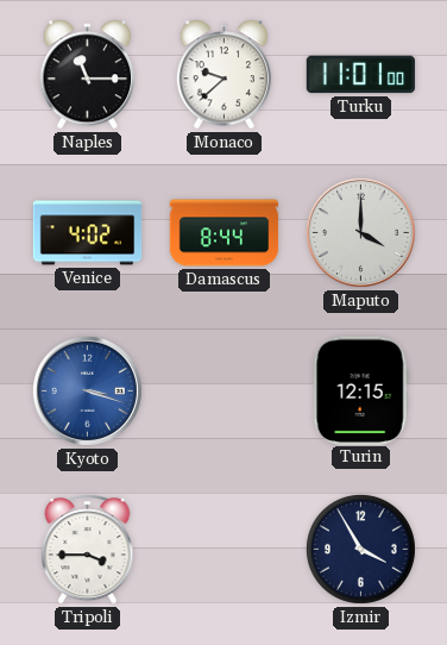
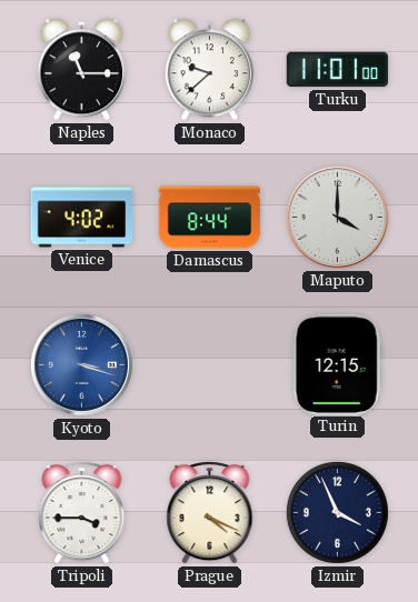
Prague: none -> 4:19
Izmir: 3:55 -> 3:56
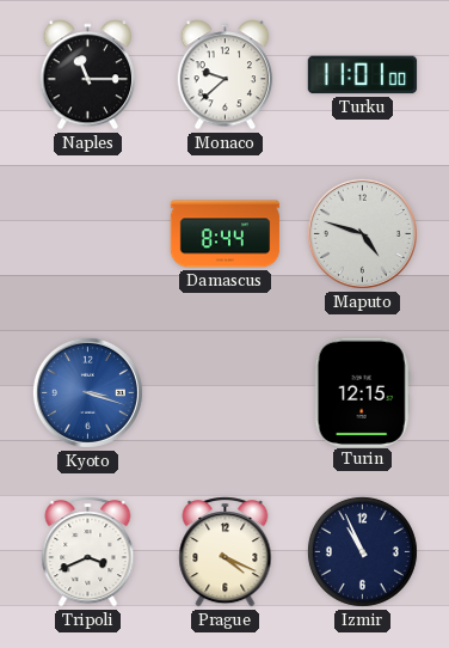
Venice: 4:02 -> none
Maputo: 4:00 -> 4:48
Tripoli: 3:45 -> 3:41
Izmir: 3:56 -> 10:56
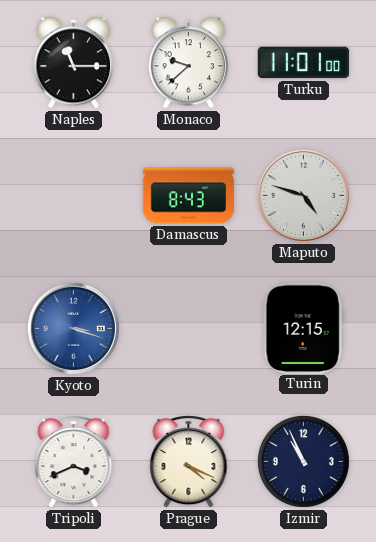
Damascus: 8:44 -> 8:43
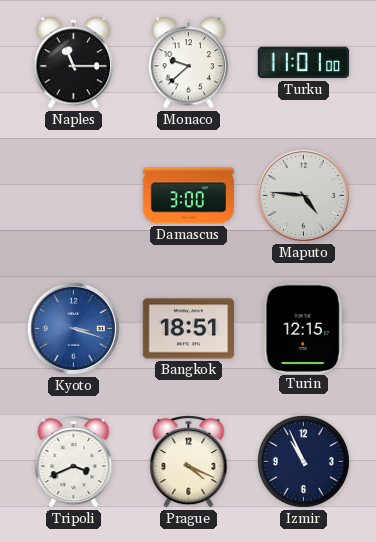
Damascus: 8:43 -> 3:00
Maputo: 4:48 -> 4:46
Bangkok: none -> 18:51
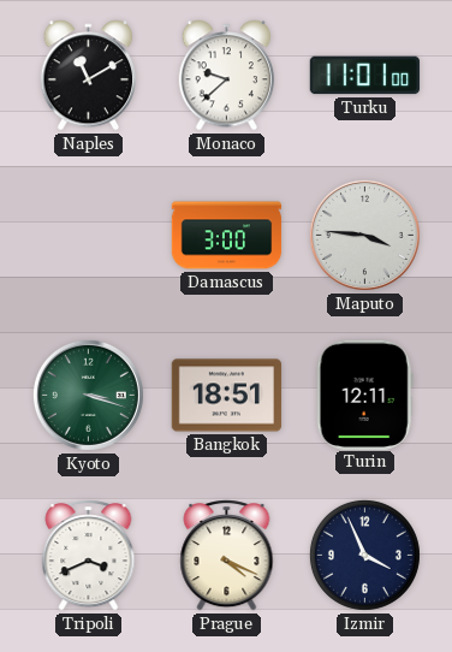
Naples: 11:15 -> 11:10
Maputo: 4:46 -> 3:46
Kyoto dial: blue -> green
Turin: 12:15 -> 12:11
Izmir: 10:56 -> 3:56
